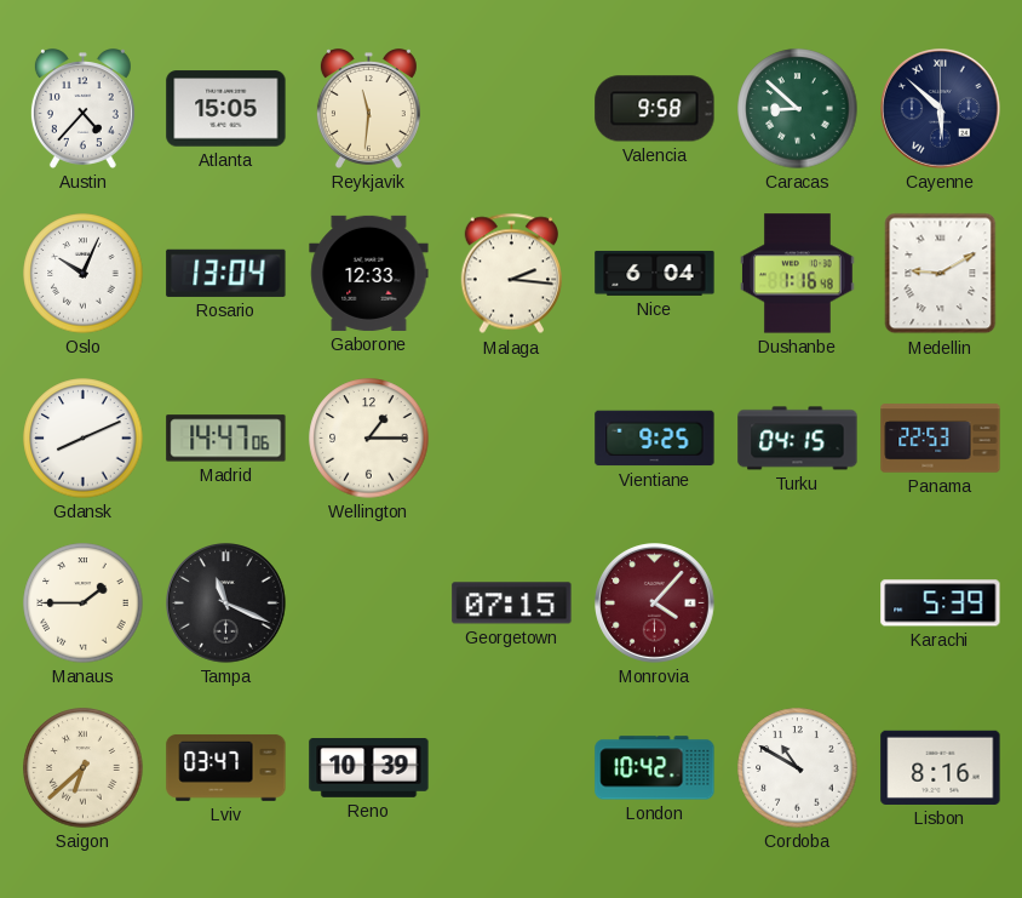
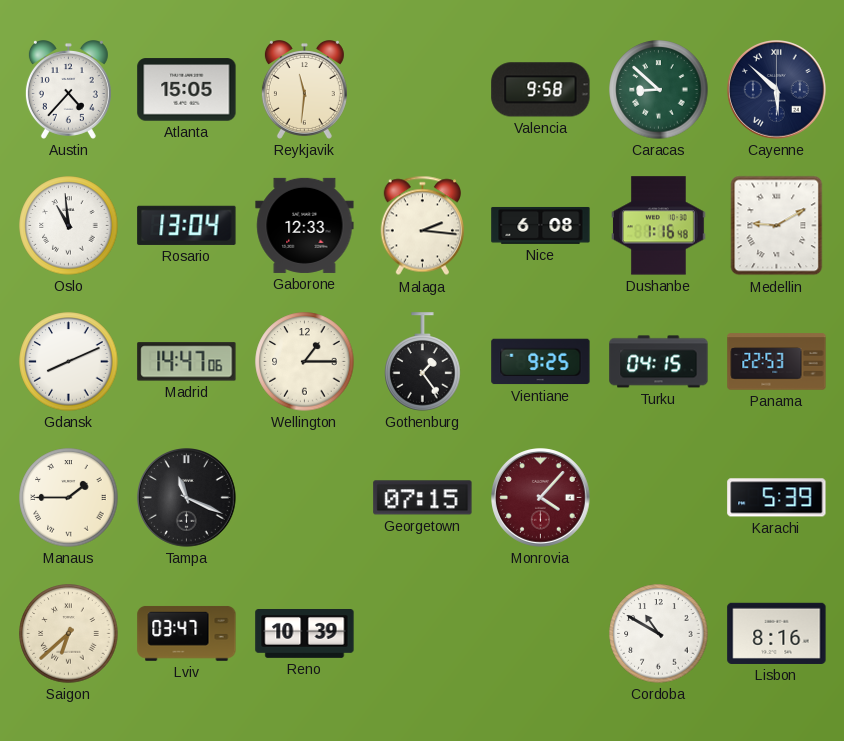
Oslo: 10:04 -> 10:59
Nice: 6:04 -> 6:08
Gothenburg: none -> 1:24
London: 10:42 -> none
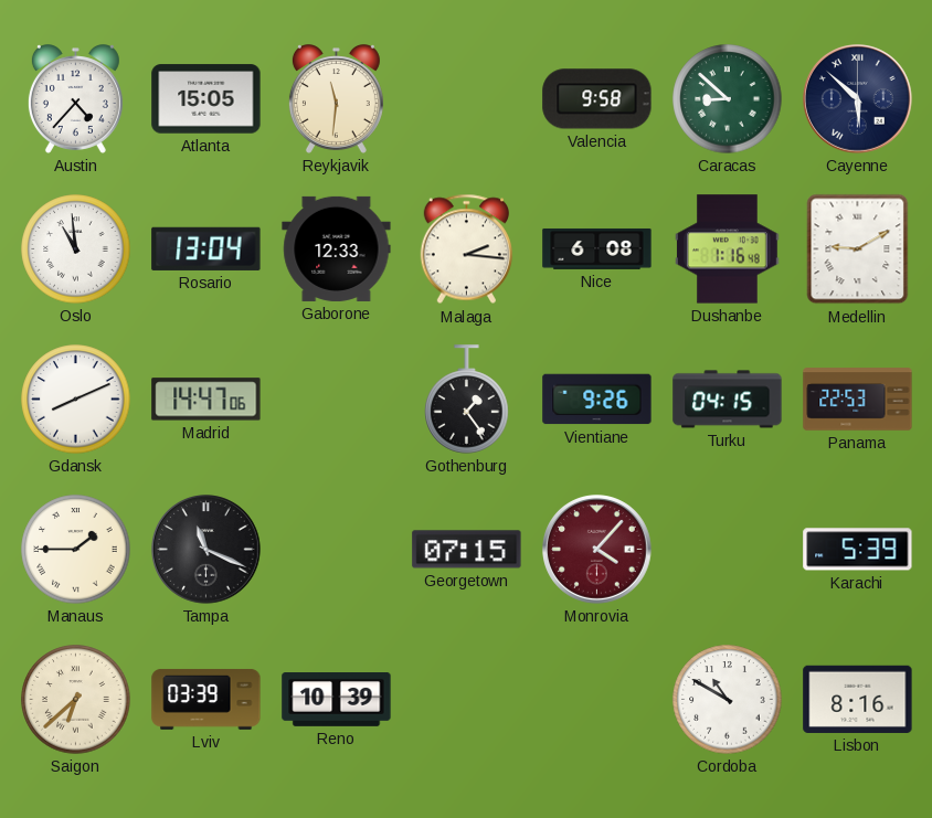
Wellington: 1:15 -> none
Vientiane: 9:25 -> 9:26
Lviv: 03:47 -> 03:39
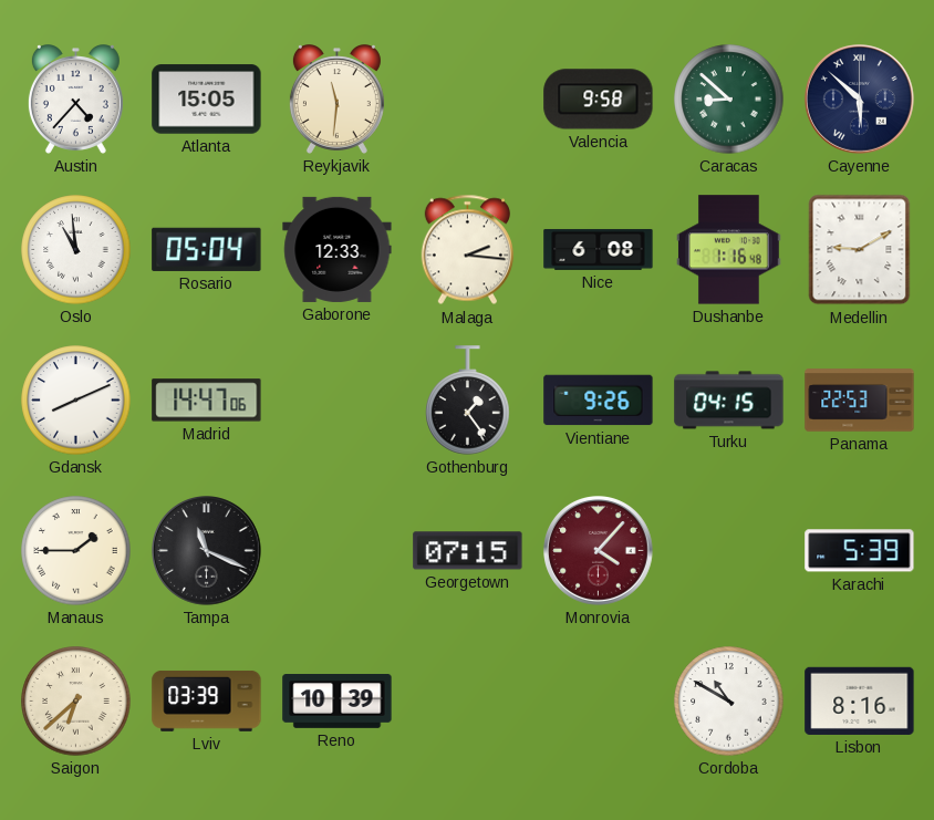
Rosario: 13:04 -> 05:04
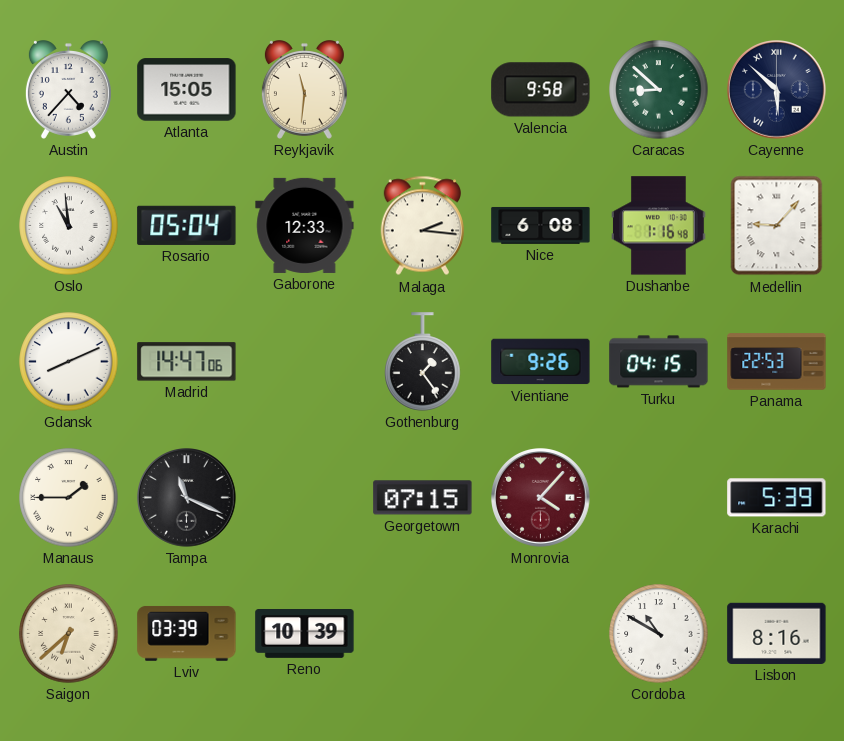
Medellin: 9:10 -> 9:07
